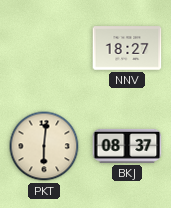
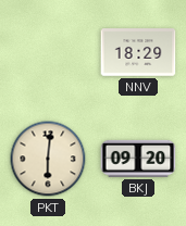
NNV: 18:27 -> 18:29
BKJ: 08:37 -> 09:20
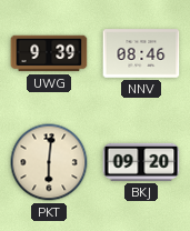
UWG: none -> 9:39
NNV: 18:29 -> 08:46
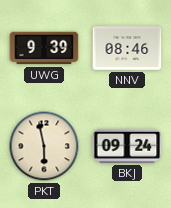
PKT: 6:01 -> 5:58
BKJ: 09:20 -> 09:24
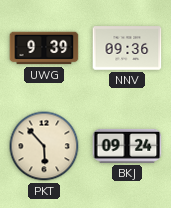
NNV: 08:46 -> 09:36
PKT: 5:58 -> 5:53
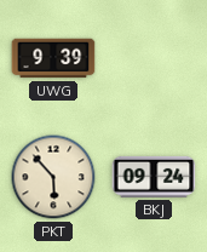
NNV: 09:36 -> none
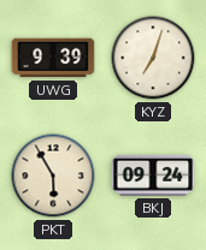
KYZ: none -> 7:03
PKT: 5:53 -> 5:55
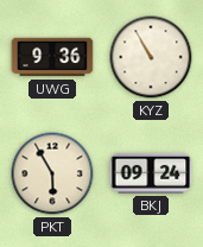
UWG: 9:39 -> 9:36
KYZ: 7:03 -> 10:55
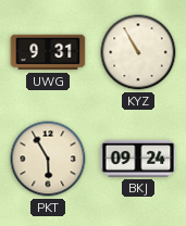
UWG: 9:36 -> 9:31
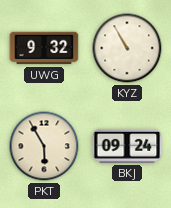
UWG: 9:31 -> 9:32
